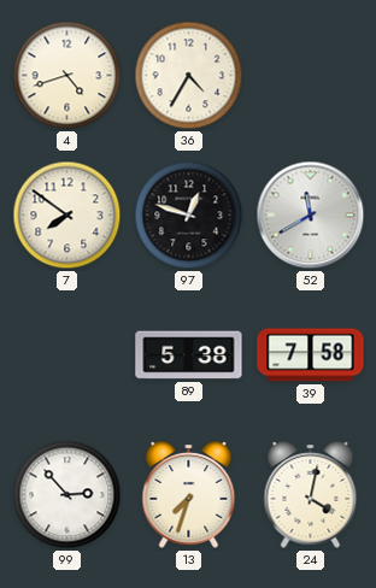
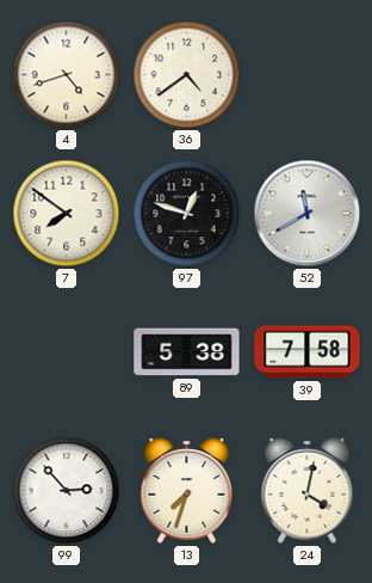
36: 4:35 -> 4:39
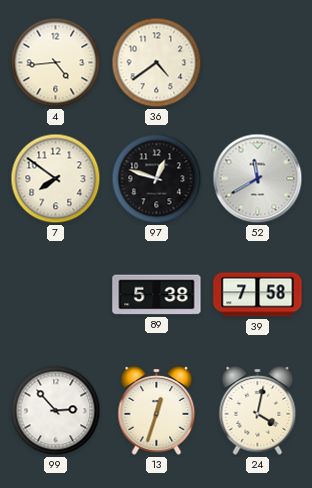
4: 4:42 -> 4:44
13: 7:33 -> 12:33
